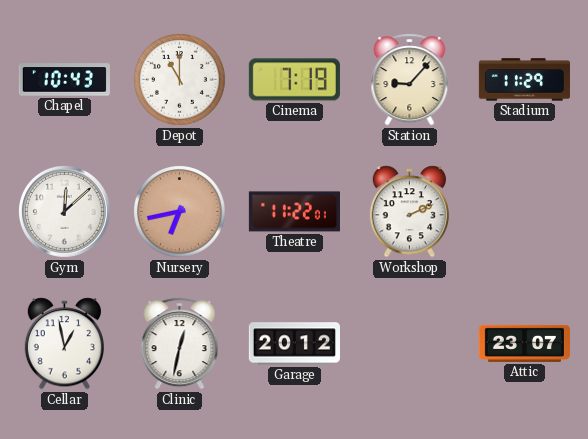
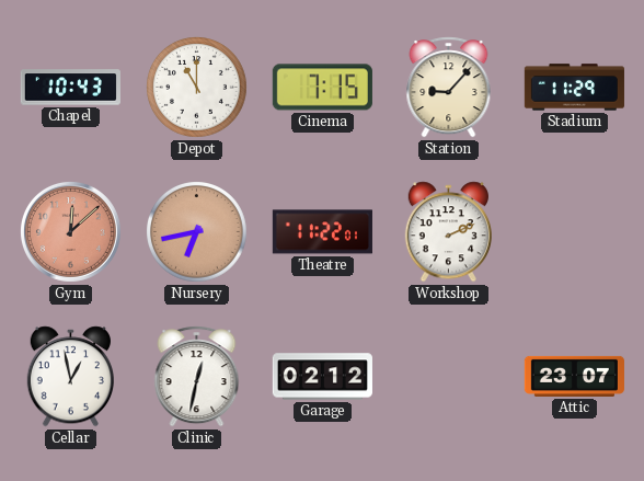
Cinema: 7:19 -> 7:15
Gym dial: white -> salmon
Garage: 20:12 -> 02:12
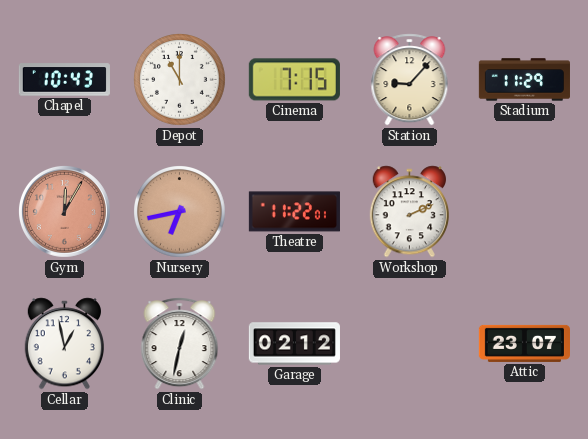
Gym: 12:08 -> 12:05
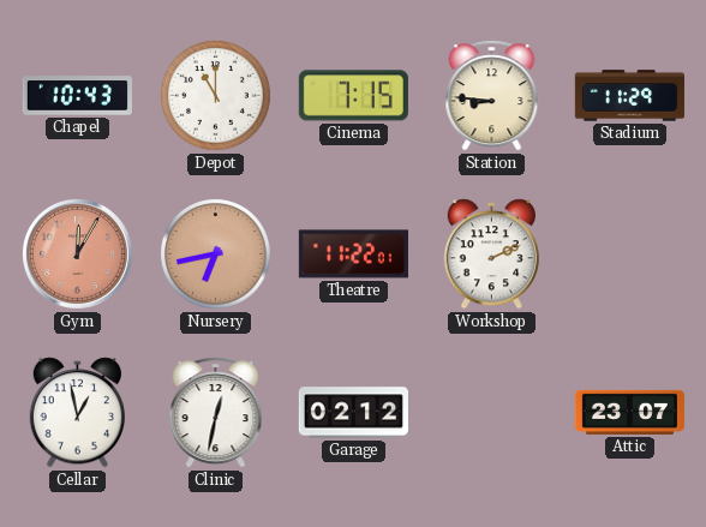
Station: 9:07 -> 8:46
